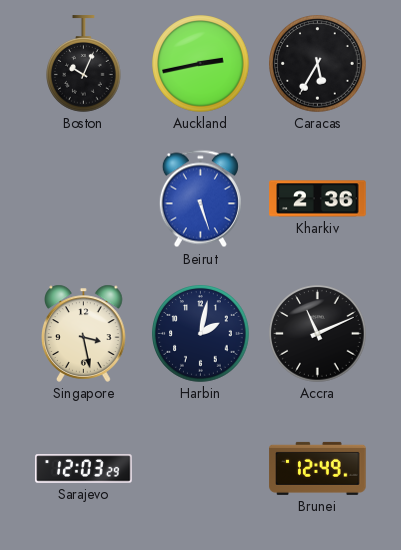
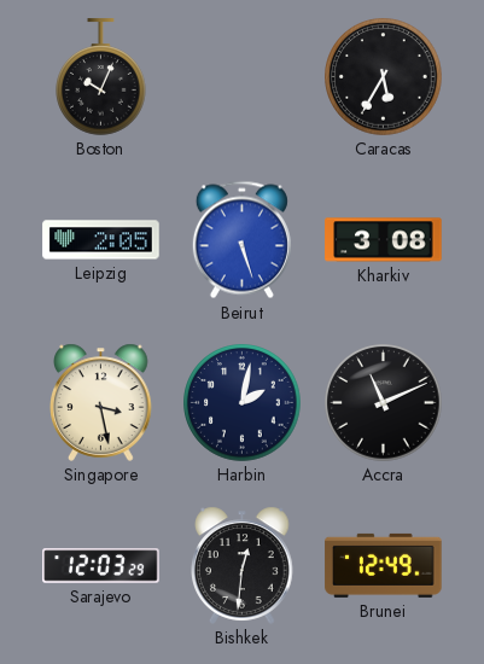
Auckland: 2:43 -> none
Leipzig: none -> 2:05
Kharkiv: 2:36 -> 3:08
Bishkek: none -> 12:31
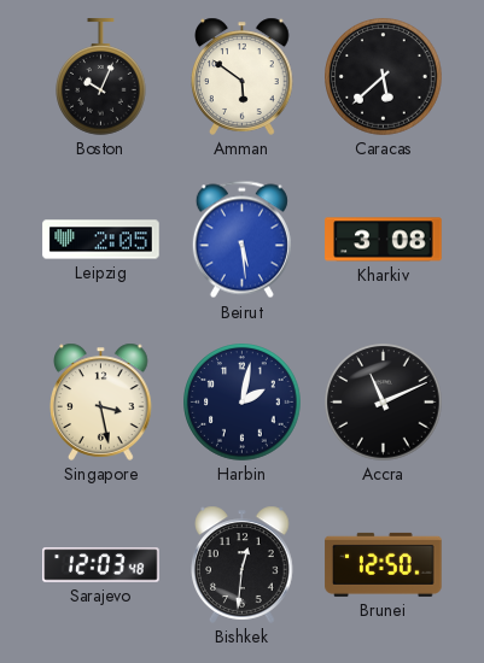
Amman: none -> 5:51
Caracas: 5:35 -> 5:38
Beirut: 5:27 -> 5:29
Sarajevo: 12:03:29 -> 12:03:48
Brunei: 12:49 -> 12:50
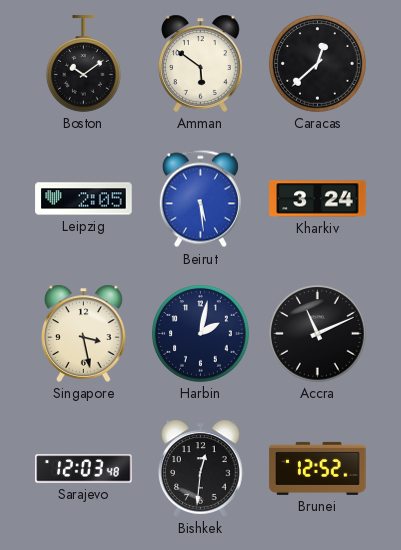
Boston: 10:04 -> 10:09
Caracas: 5:38 -> 12:38
Kharkiv: 3:08 -> 3:24
Brunei: 12:50 -> 12:52
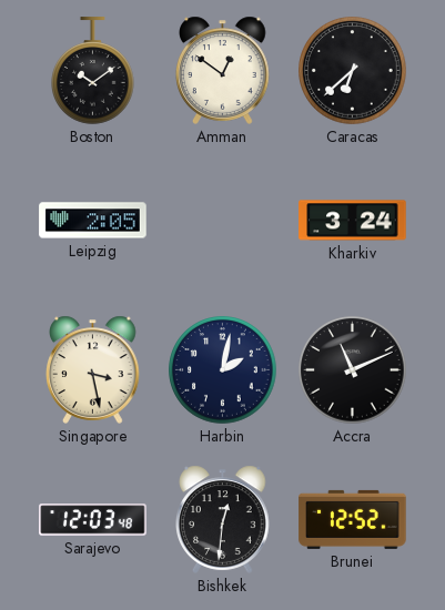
Amman: 5:51 -> 12:51
Caracas: 12:38 -> 6:38
Beirut: 5:29 -> none
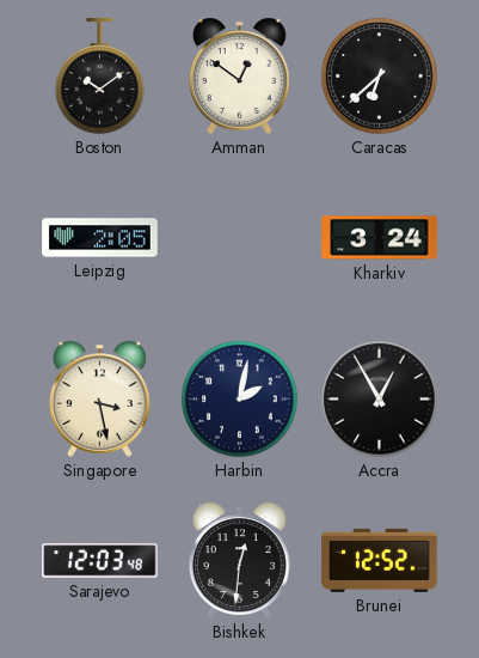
Accra: 11:11 -> 12:55
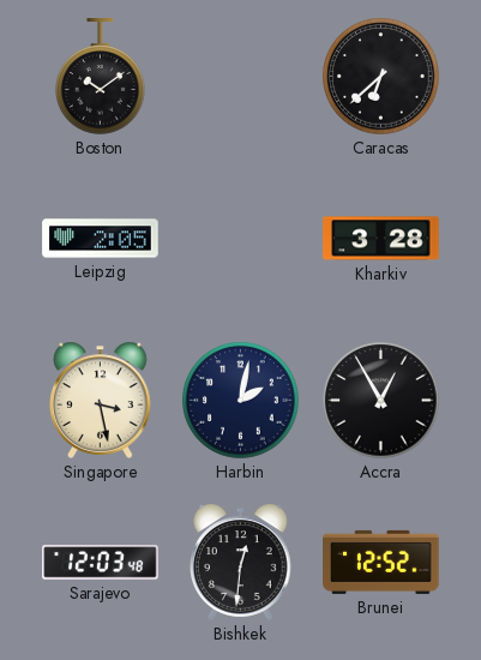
Amman: 12:51 -> none
Kharkiv: 3:24 -> 3:28
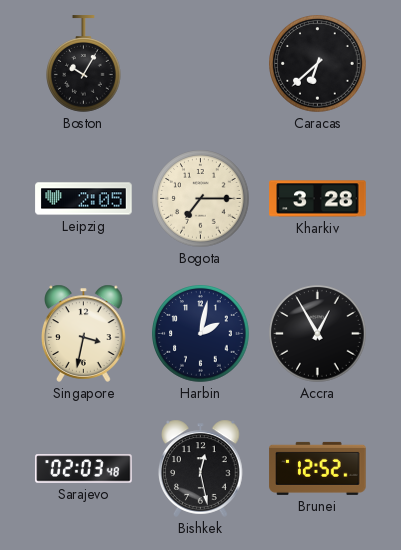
Boston: 10:09 -> 10:05
Bogota: none -> 7:15
Singapore: 3:28 -> 3:32
Sarajevo: 12:03 -> 02:03
Bishkek: 12:31 -> 12:28
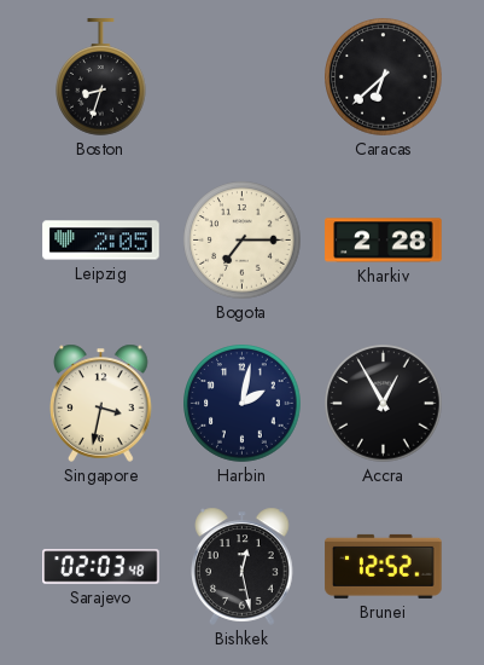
Boston: 10:05 -> 8:33
Kharkiv: 3:28 -> 2:28
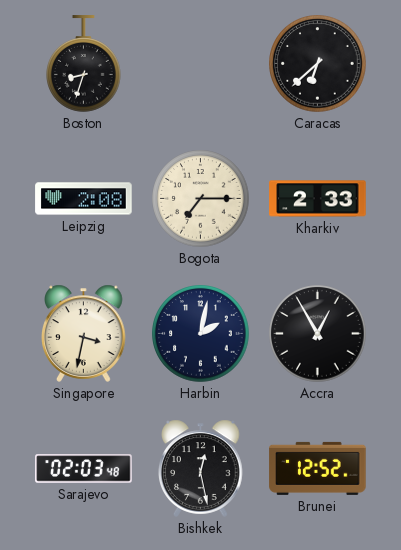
Leipzig: 2:05 -> 2:08
Kharkiv: 2:28 -> 2:33
